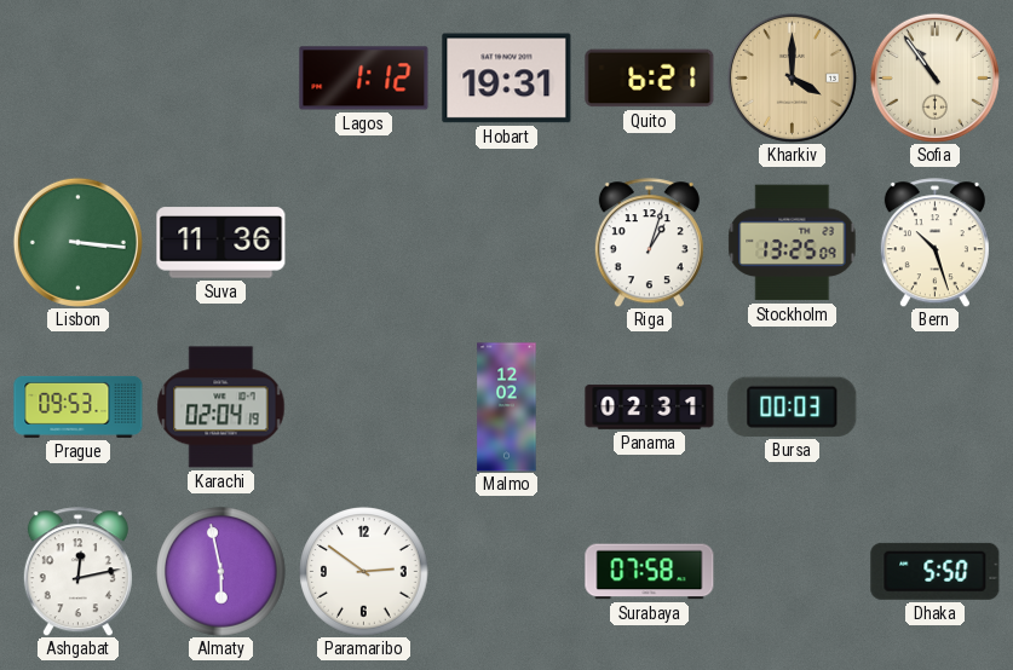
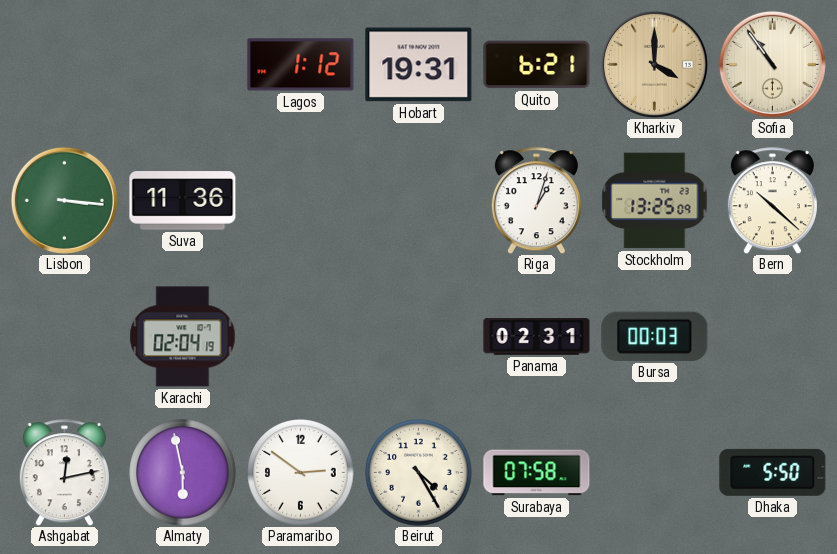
Bern: 10:27 -> 10:22
Prague: 09:53 -> none
Malmo: 12:02 -> none
Beirut: none -> 4:25
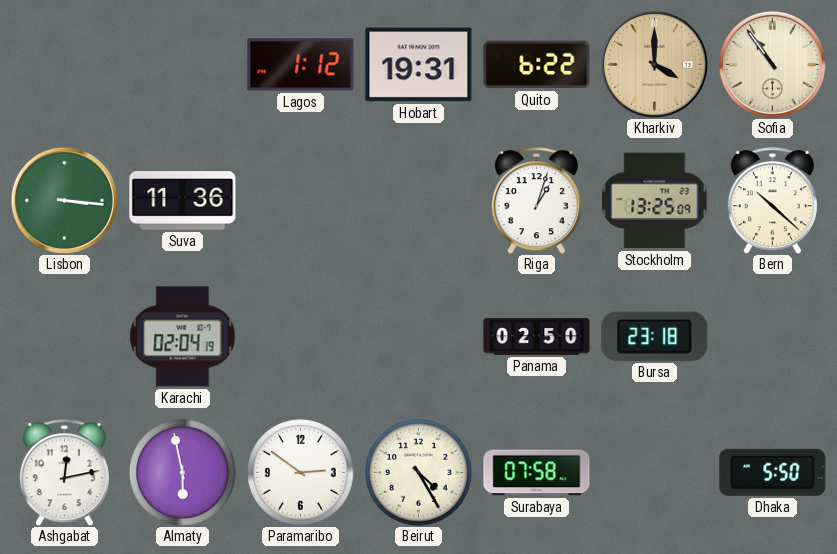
Quito: 6:21 -> 6:22
Panama: 02:31 -> 02:50
Bursa: 00:03 -> 23:18
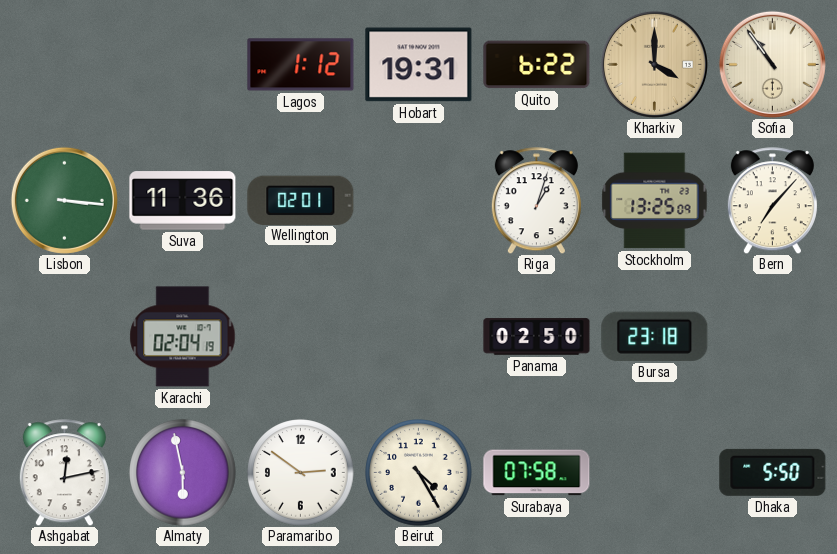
Wellington: none -> 02:01
Bern: 10:22 -> 7:07
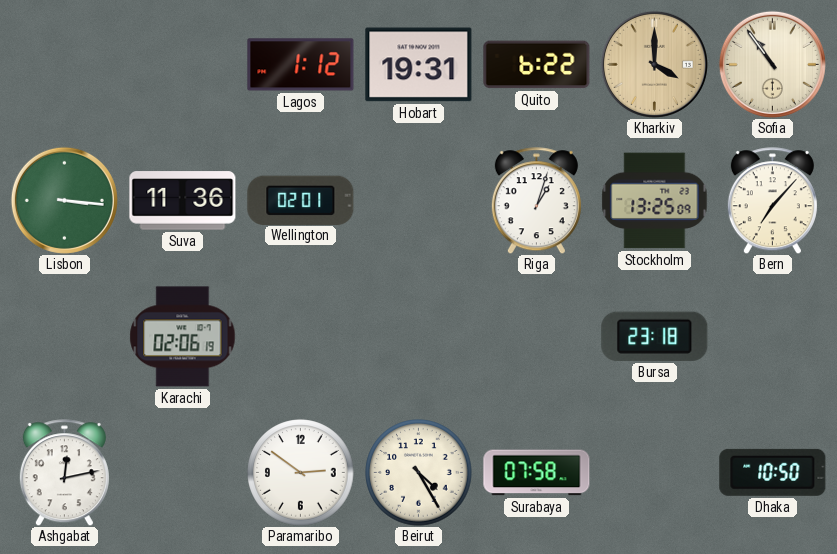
Karachi: 02:04 -> 02:06
Panama: 02:50 -> none
Almaty: 5:58 -> none
Dhaka: 5:50 -> 10:50
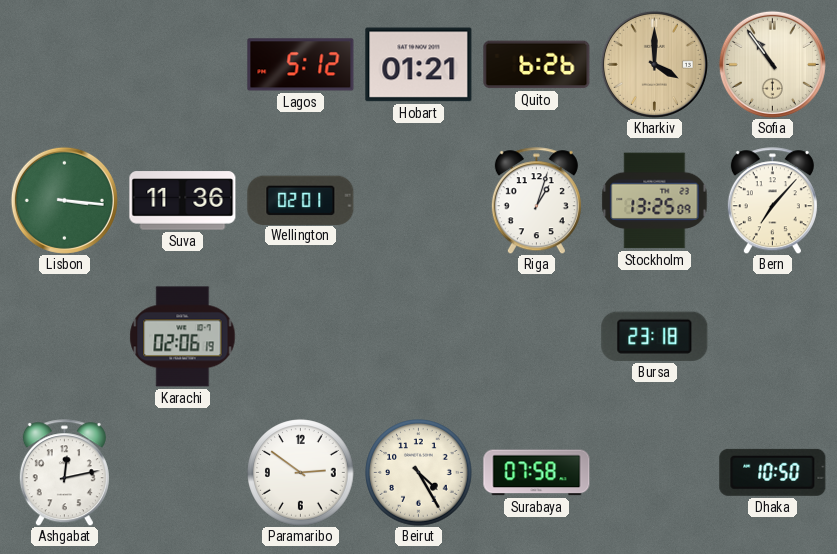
Lagos: 1:12 -> 5:12
Hobart: 19:31 -> 01:21
Quito: 6:22 -> 6:26
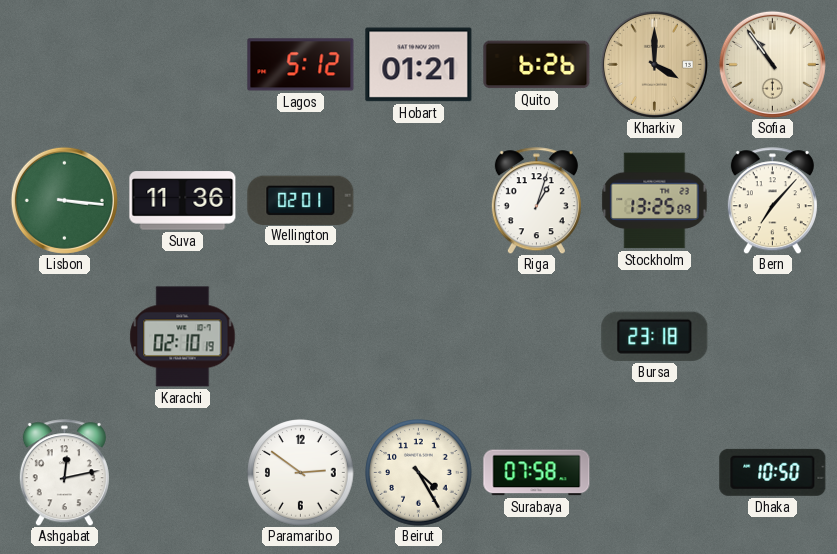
Karachi: 02:06 -> 02:10
